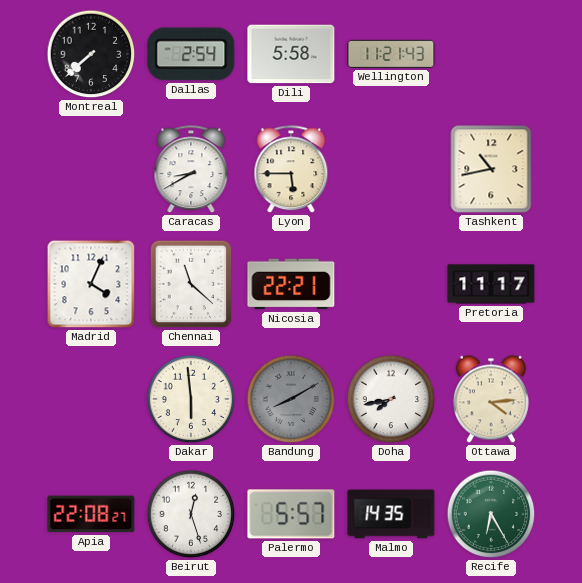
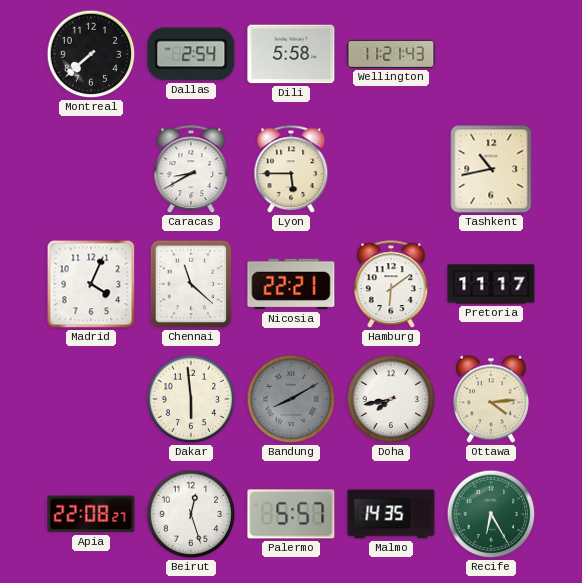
Hamburg: none -> 6:09
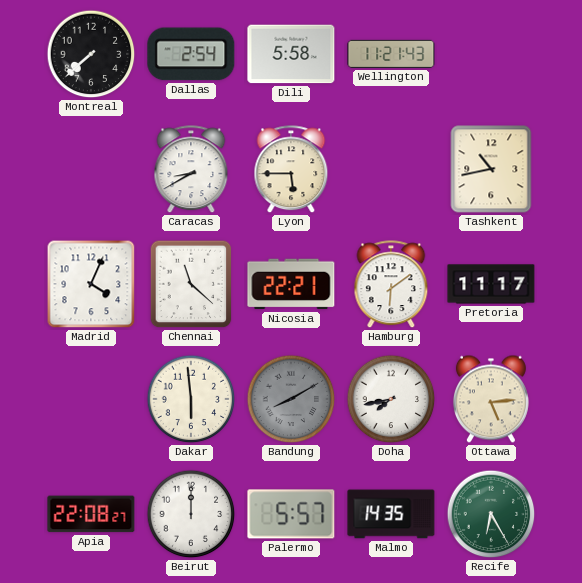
Ottawa: 4:14 -> 5:14
Beirut: 12:27 -> 12:00
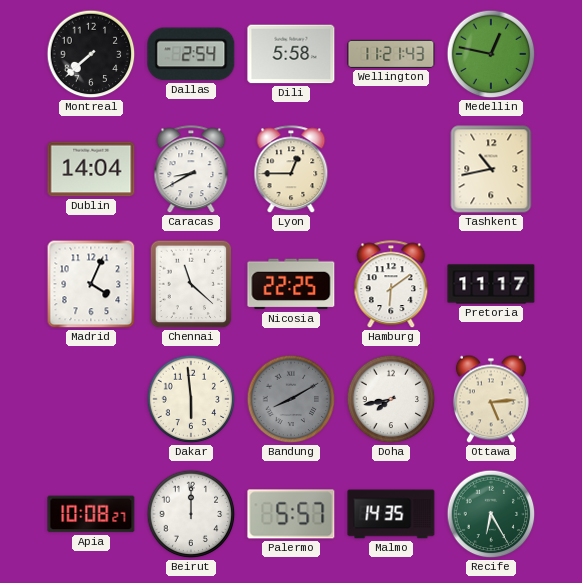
Medellin: none -> 12:47
Dublin: none -> 14:04
Lyon: 5:45 -> 12:45
Nicosia: 22:21 -> 22:25
Apia: 22:08 -> 10:08
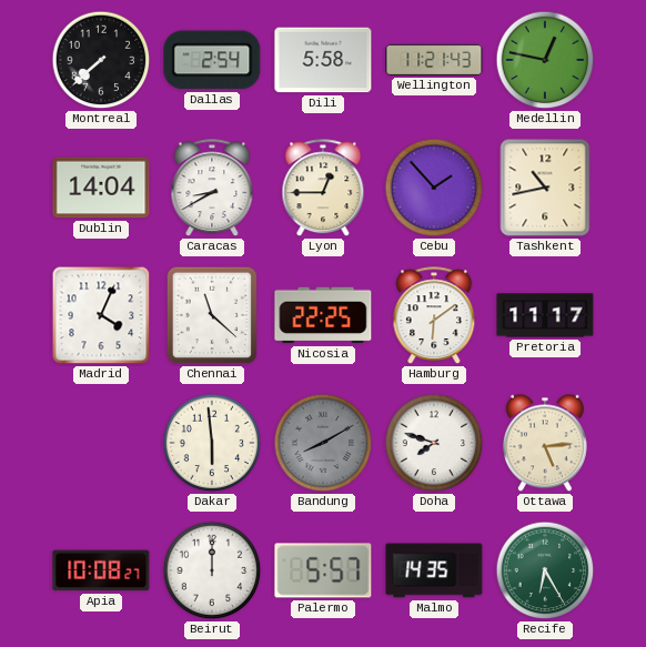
Cebu: none -> 1:53
Doha: 7:43 -> 7:48
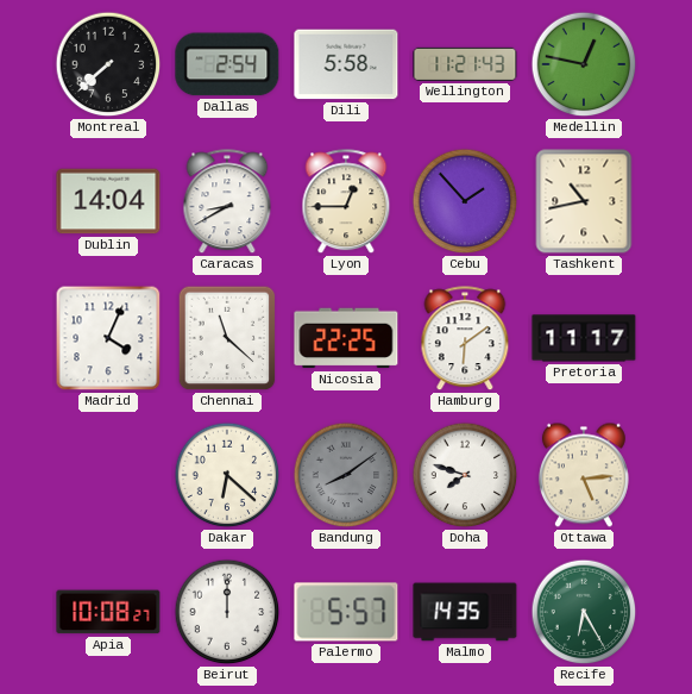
Dakar: 5:59 -> 6:22
Bandung: 8:10 -> 8:09
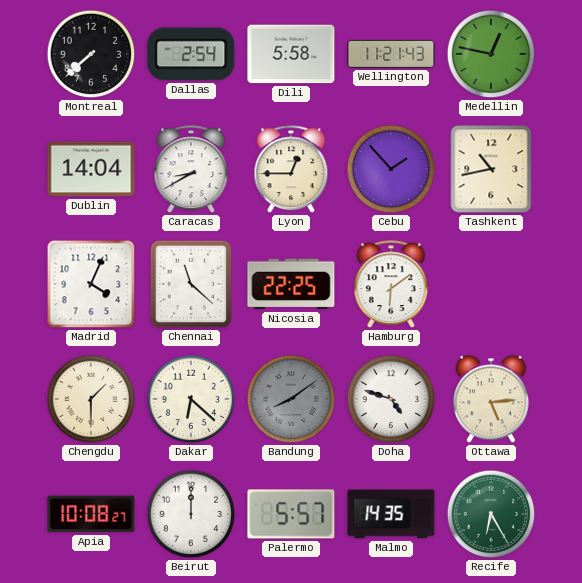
Pretoria: 11:17 -> none
Chengdu: none -> 1:30
Doha: 7:48 -> 4:48
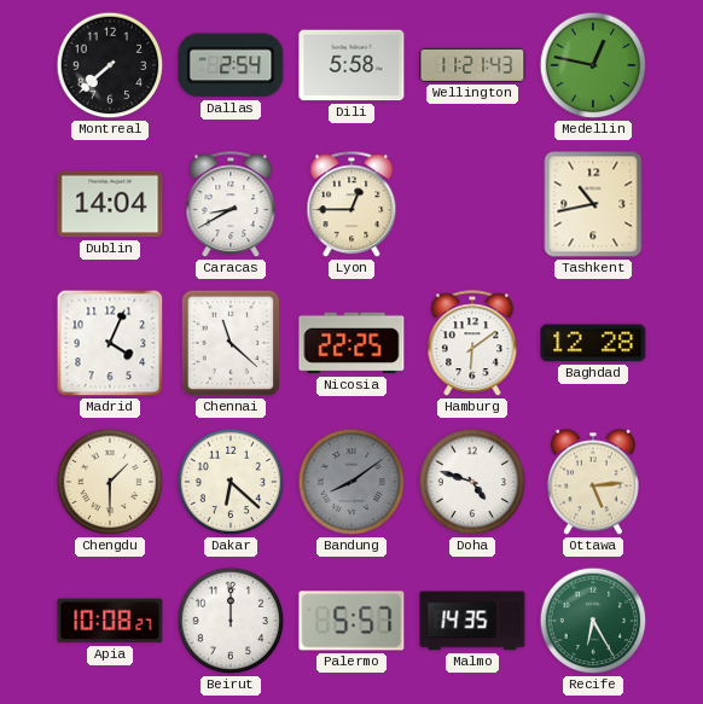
Cebu: 1:53 -> none
Baghdad: none -> 12:28
